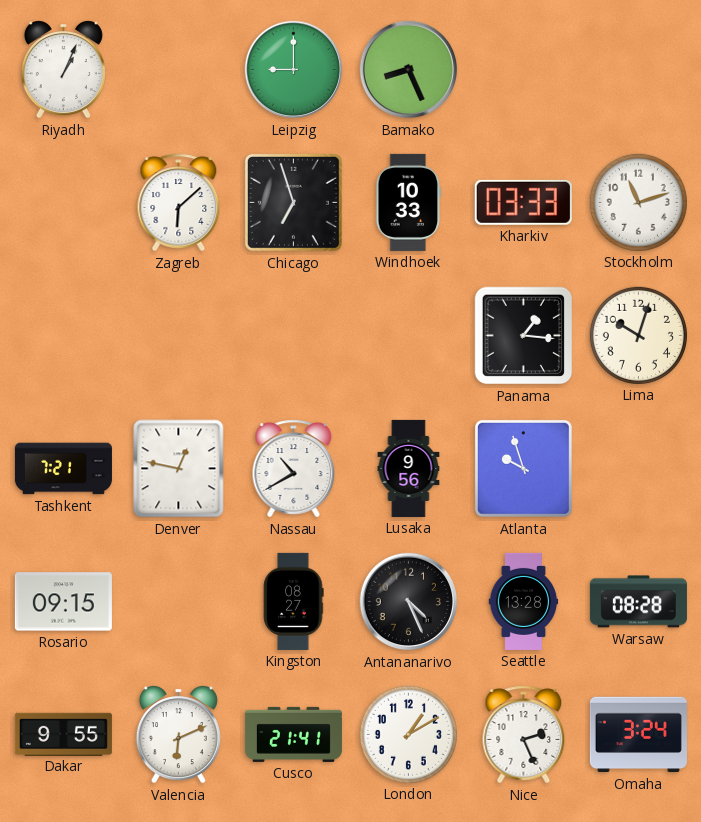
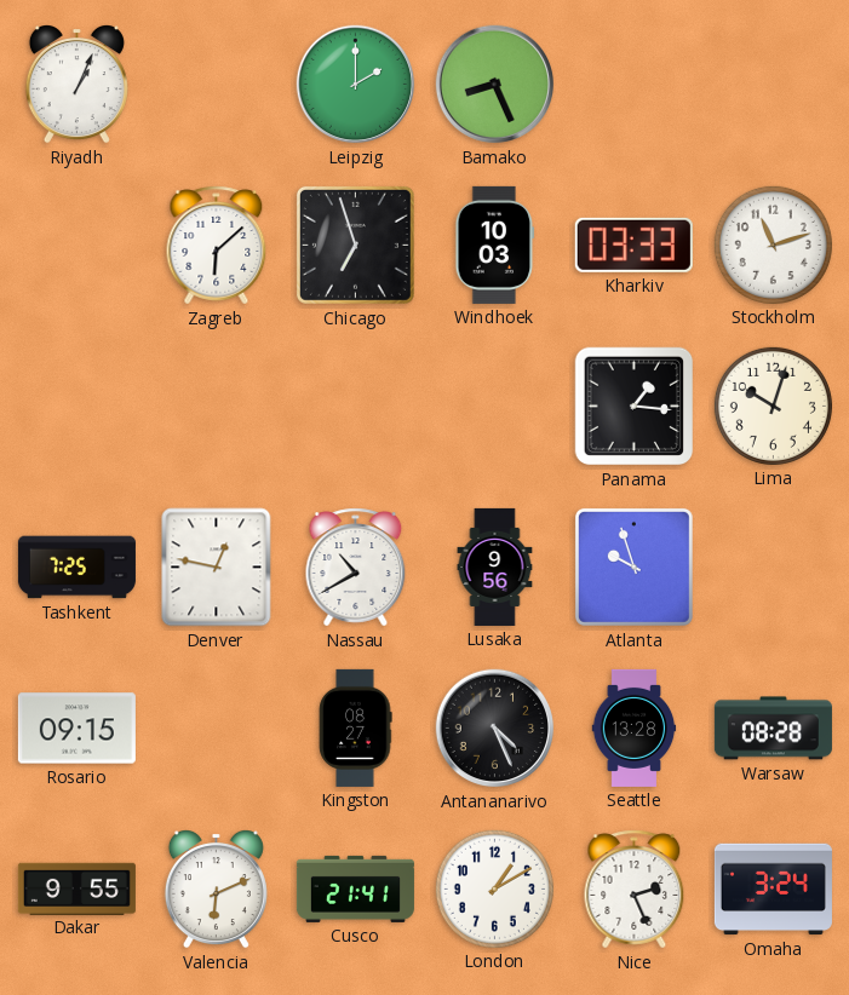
Leipzig: 9:00 -> 2:00
Windhoek: 10:33 -> 10:03
Tashkent: 7:21 -> 7:25
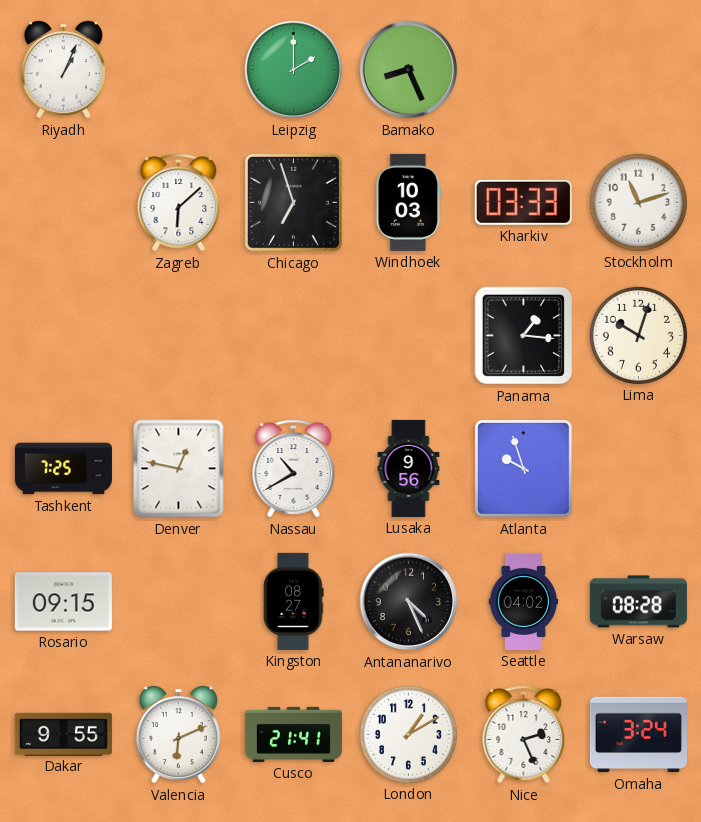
Seattle: 13:28 -> 04:02
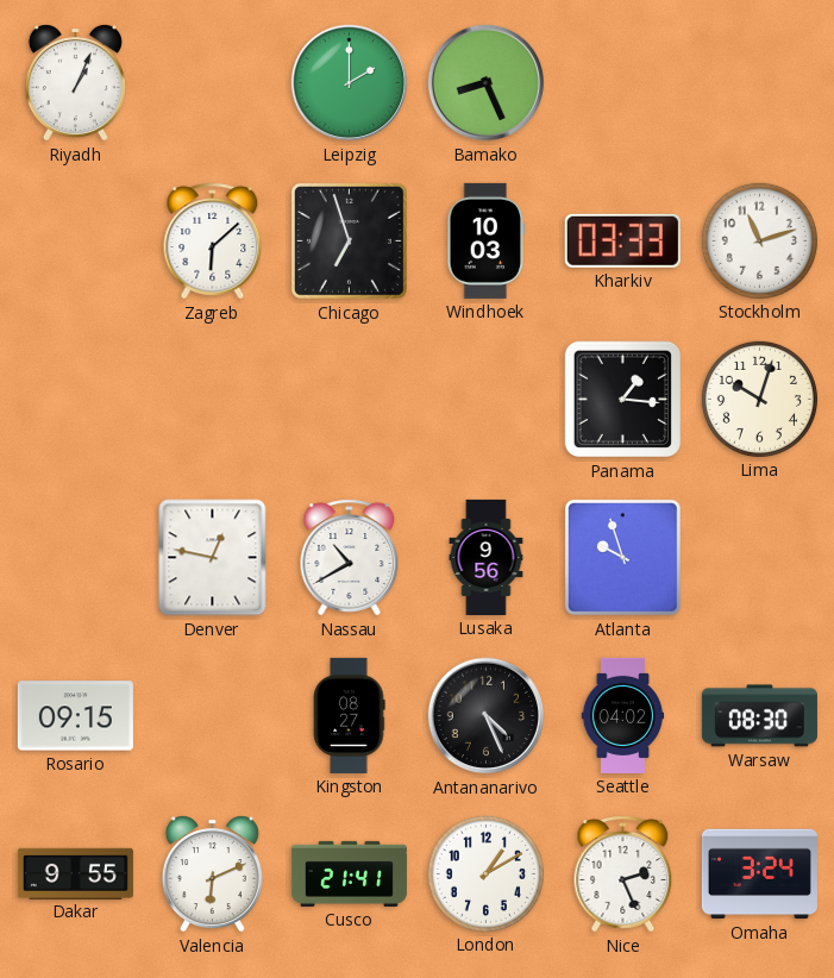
Tashkent: 7:25 -> none
Warsaw: 08:28 -> 08:30
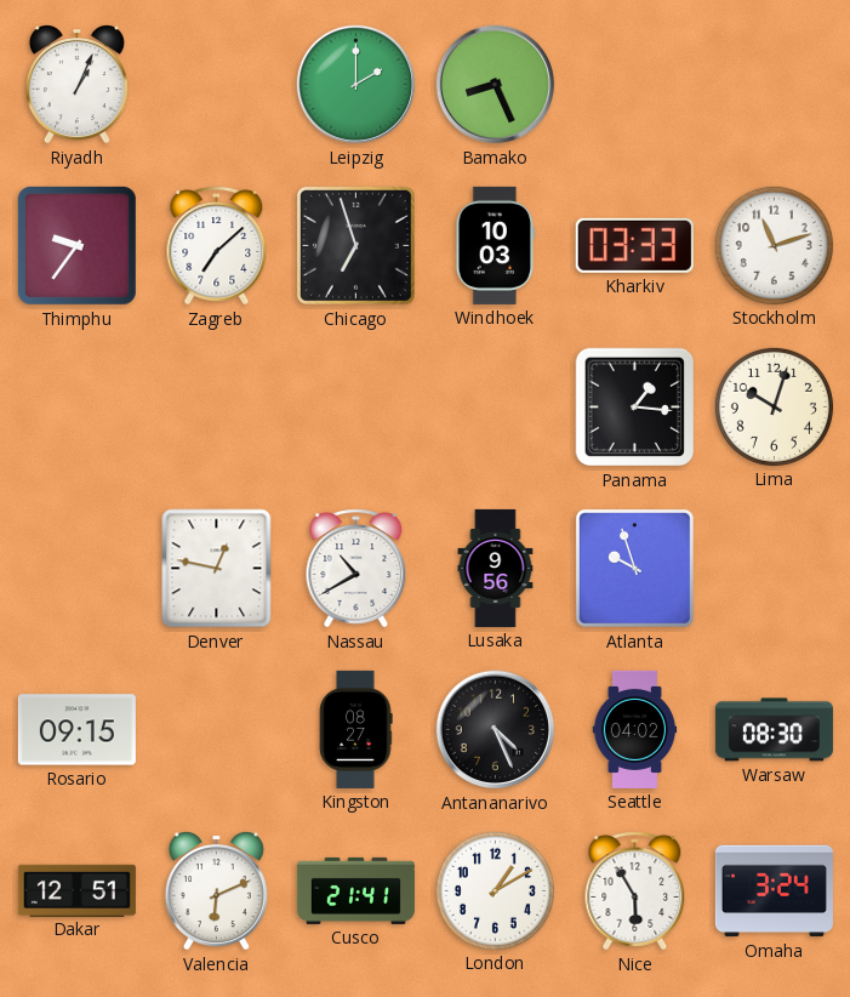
Thimphu: none -> 9:36
Zagreb: 6:08 -> 7:08
Dakar: 9:55 -> 12:51
Nice: 2:26 -> 5:55
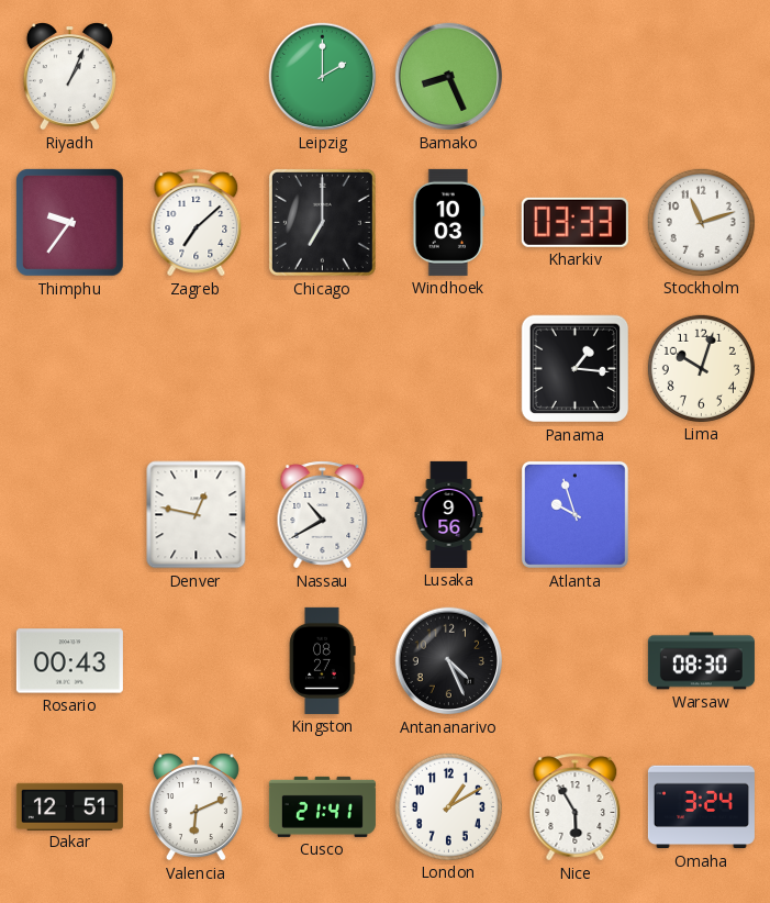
Chicago: 6:57 -> 7:00
Rosario: 09:15 -> 00:43
Seattle: 04:02 -> none
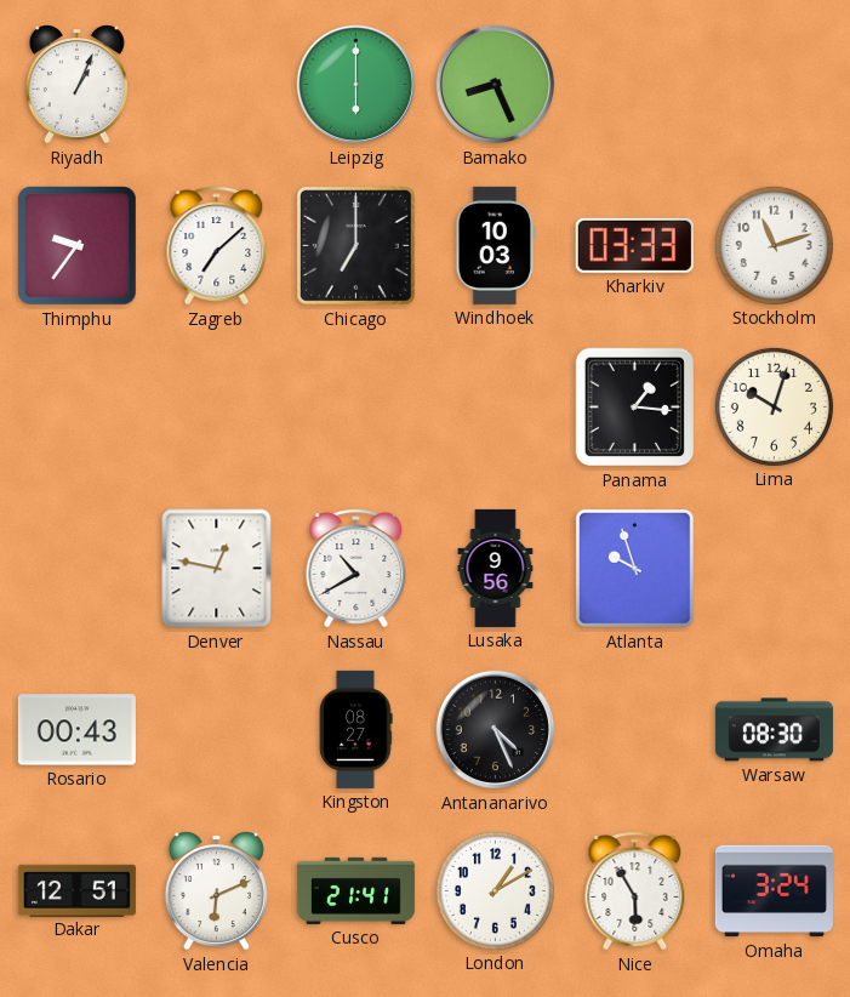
Leipzig: 2:00 -> 6:00
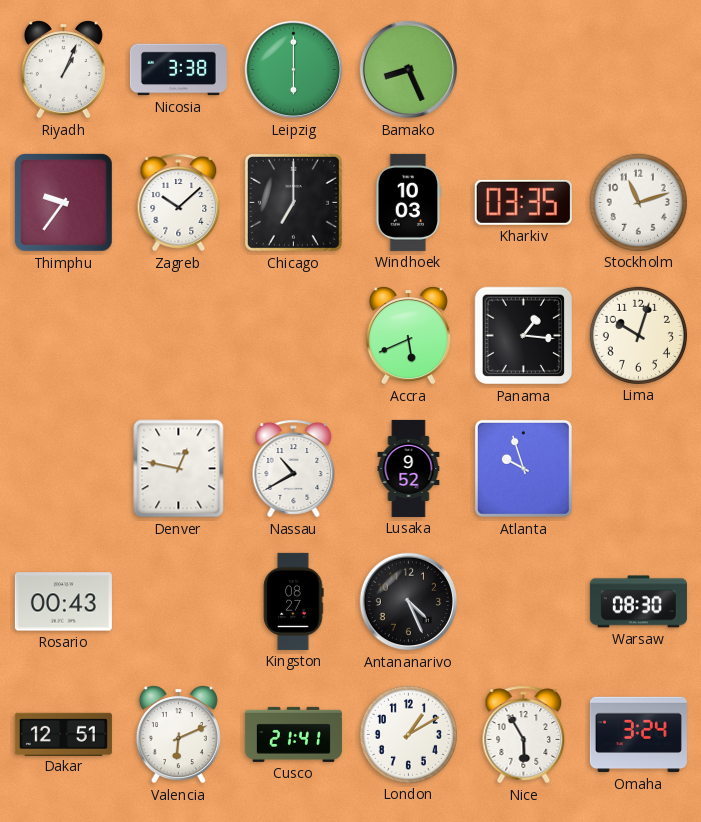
Nicosia: none -> 3:38
Zagreb: 7:08 -> 10:08
Kharkiv: 03:33 -> 03:35
Accra: none -> 5:41
Lusaka: 9:56 -> 9:52
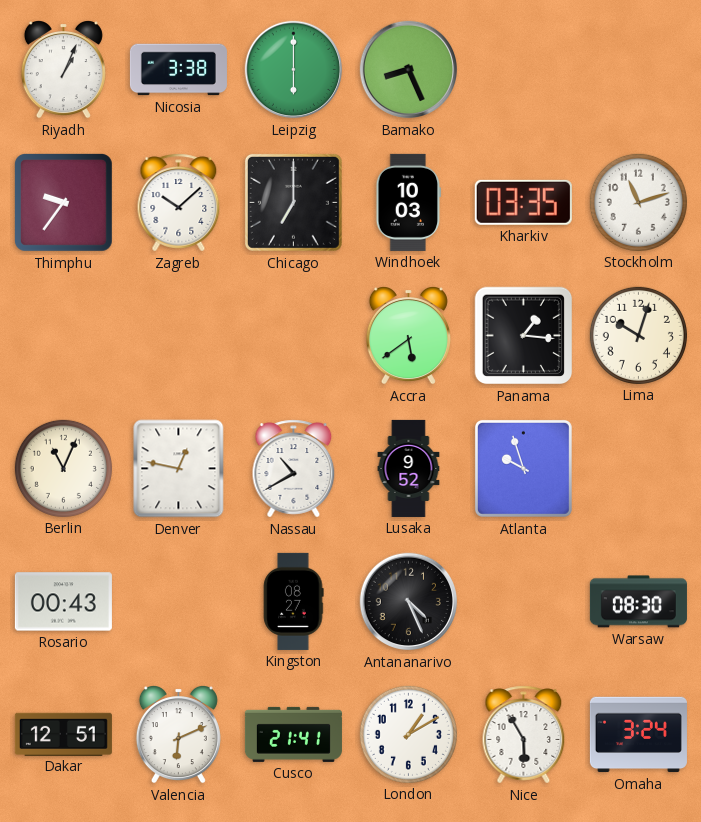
Accra: 5:41 -> 5:39
Berlin: none -> 11:04
